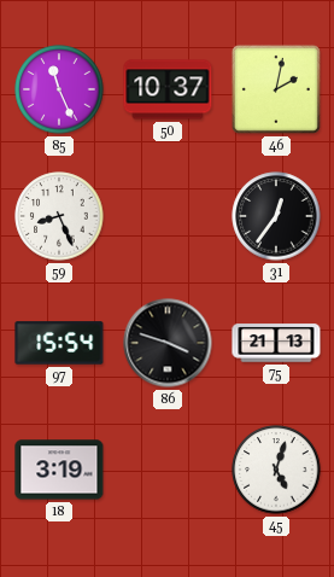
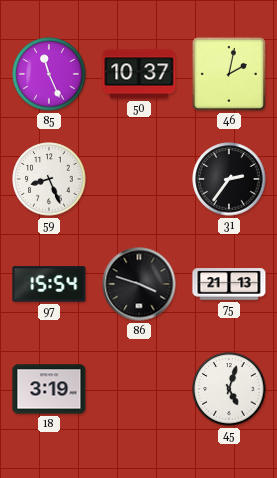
31: 12:36 -> 2:36
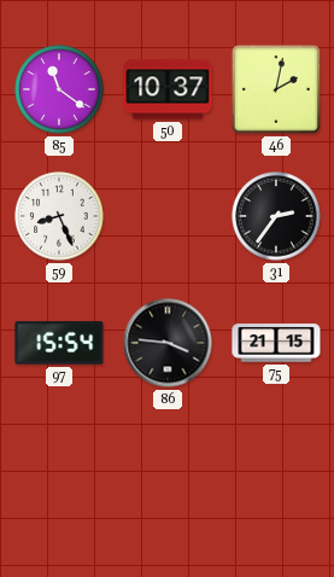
85: 11:26 -> 11:21
86: 3:48 -> 3:46
75: 21:13 -> 21:15
18: 3:19 -> none
45: 5:03 -> none
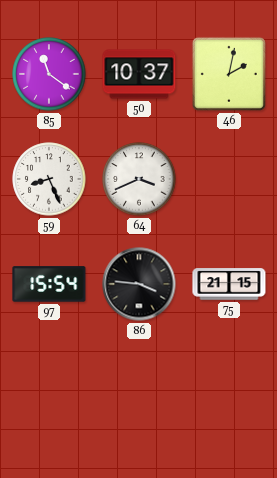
64: none -> 3:41
31: 2:36 -> none
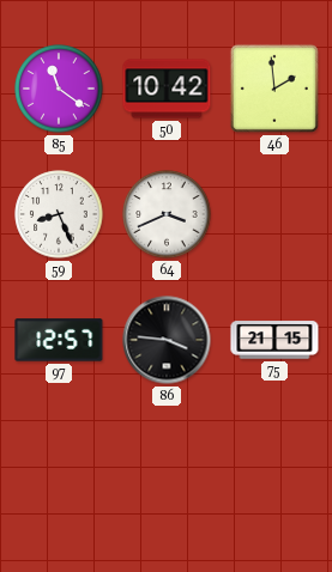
50: 10:37 -> 10:42
46: 2:02 -> 1:59
97: 15:54 -> 12:57
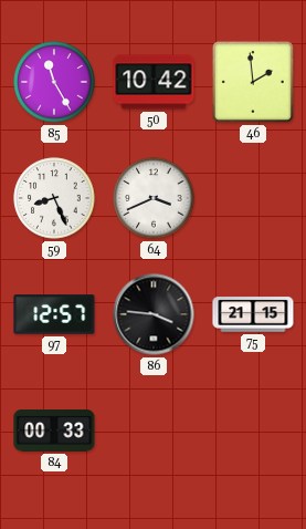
85: 11:21 -> 11:25
84: none -> 00:33
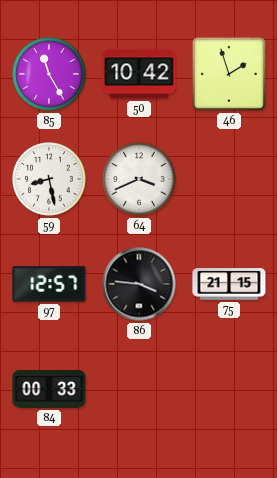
46: 1:59 -> 1:57
59: 8:26 -> 8:28
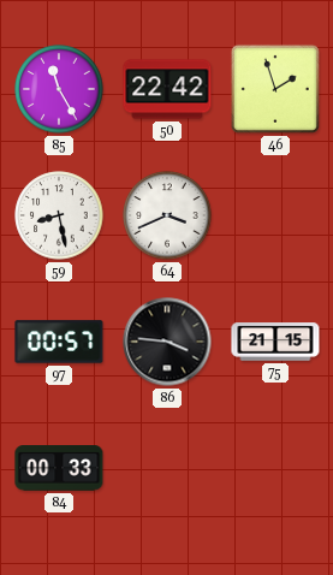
50: 10:42 -> 22:42
97: 12:57 -> 00:57
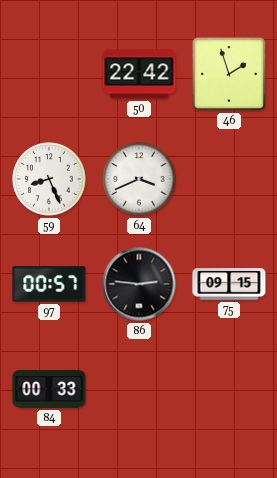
85: 11:25 -> none
59: 8:28 -> 8:26
86: 3:46 -> 2:46
75: 21:15 -> 09:15
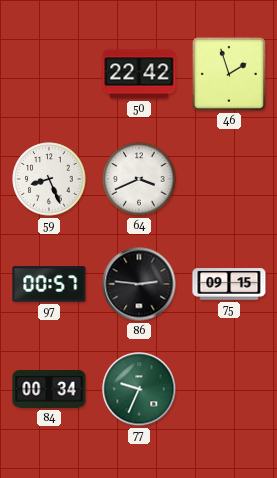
84: 00:33 -> 00:34
77: none -> 9:34
